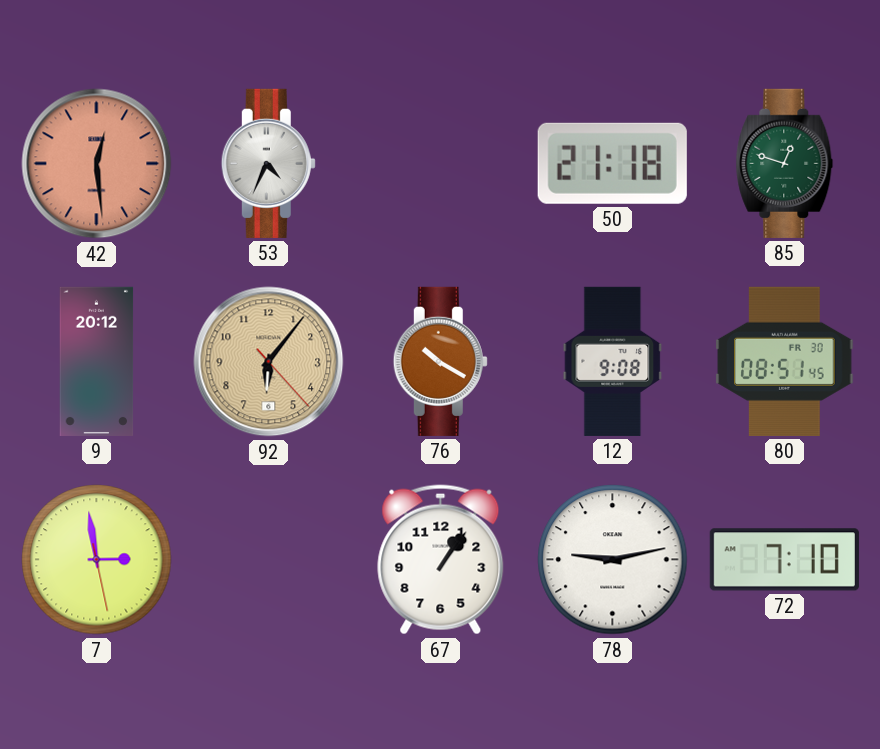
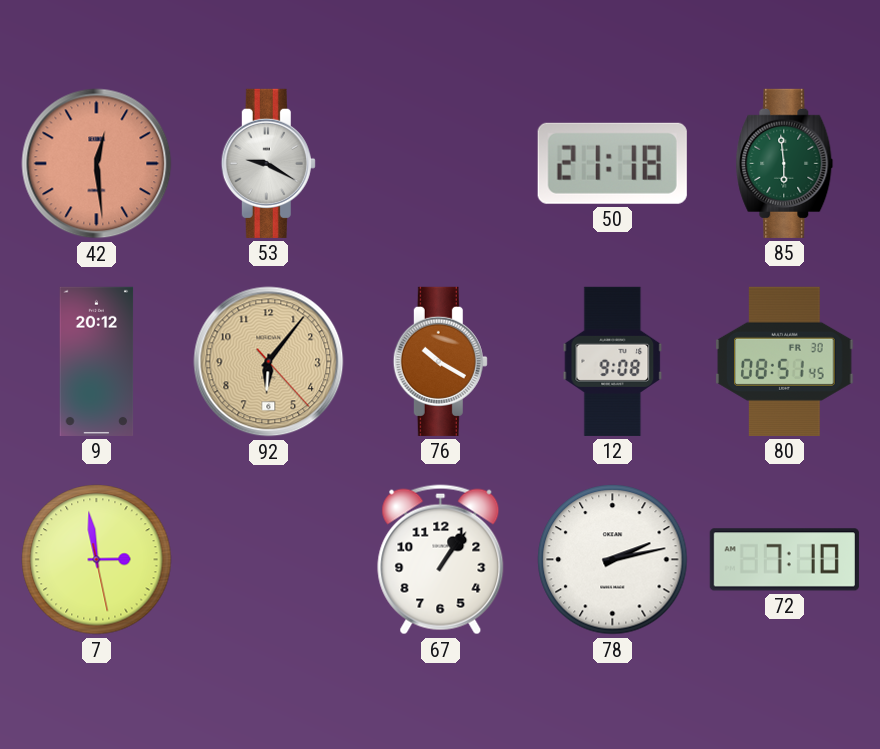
53: 4:34 -> 9:20
85: 12:48 -> 5:59
78: 9:13 -> 2:13
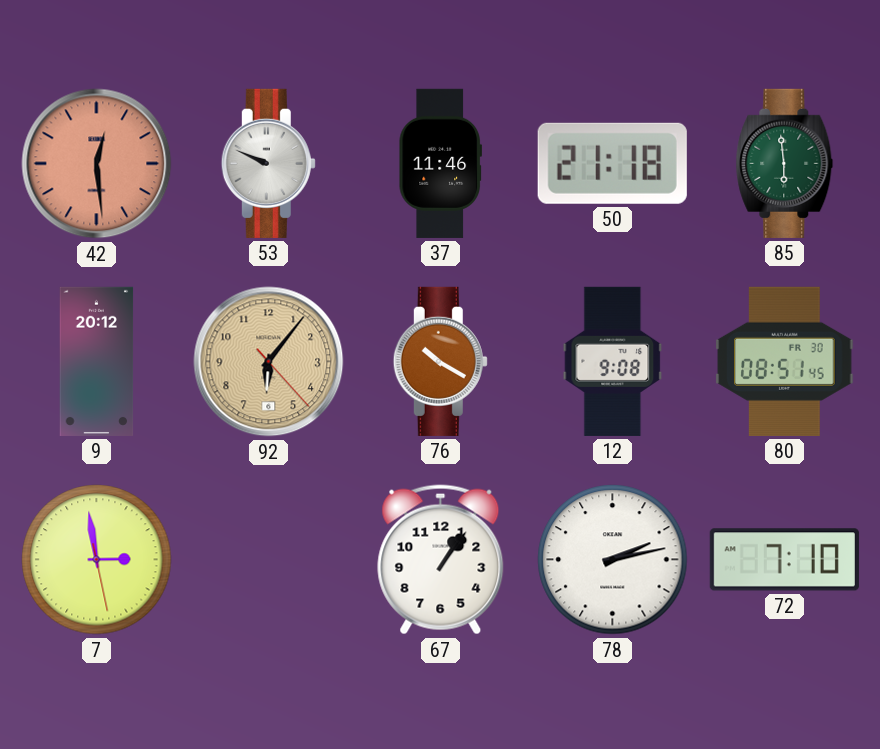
53: 9:20 -> 9:49
37: none -> 11:46
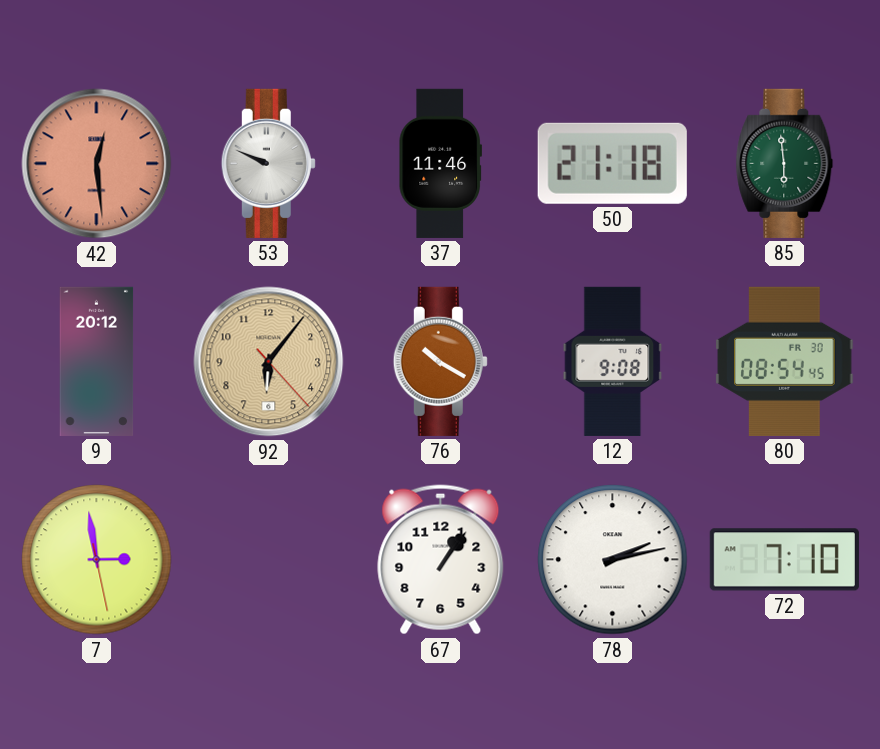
80: 08:51 -> 08:54
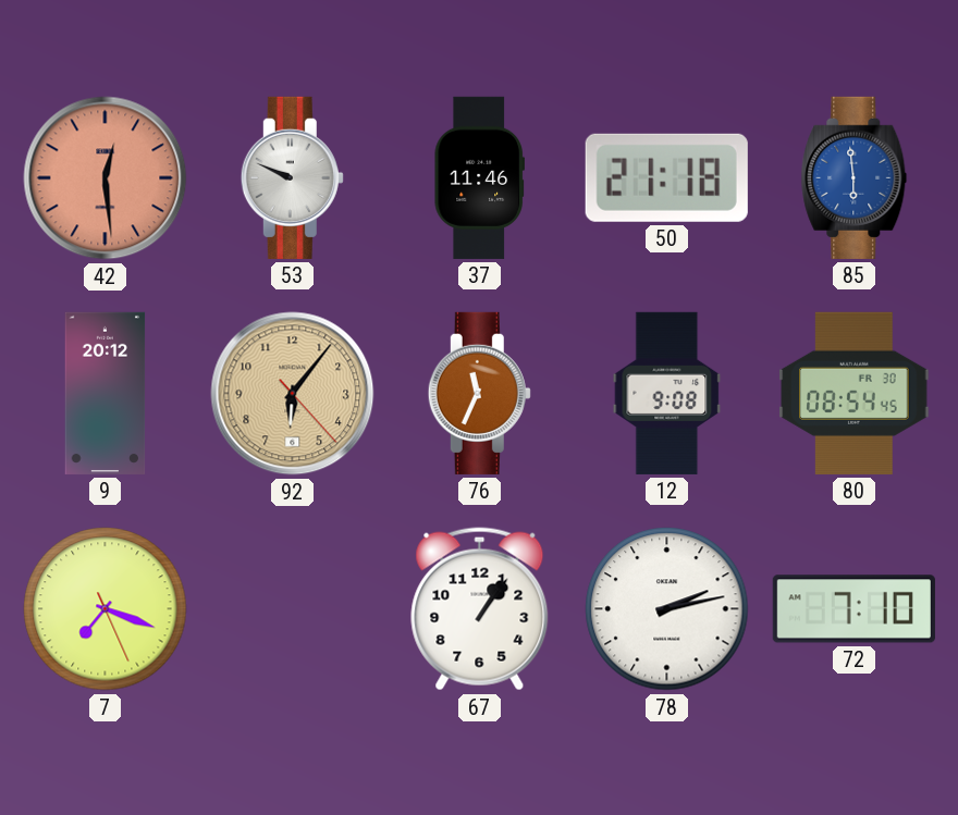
85 dial: green -> blue
76: 10:20 -> 11:34
7: 2:58 -> 7:18
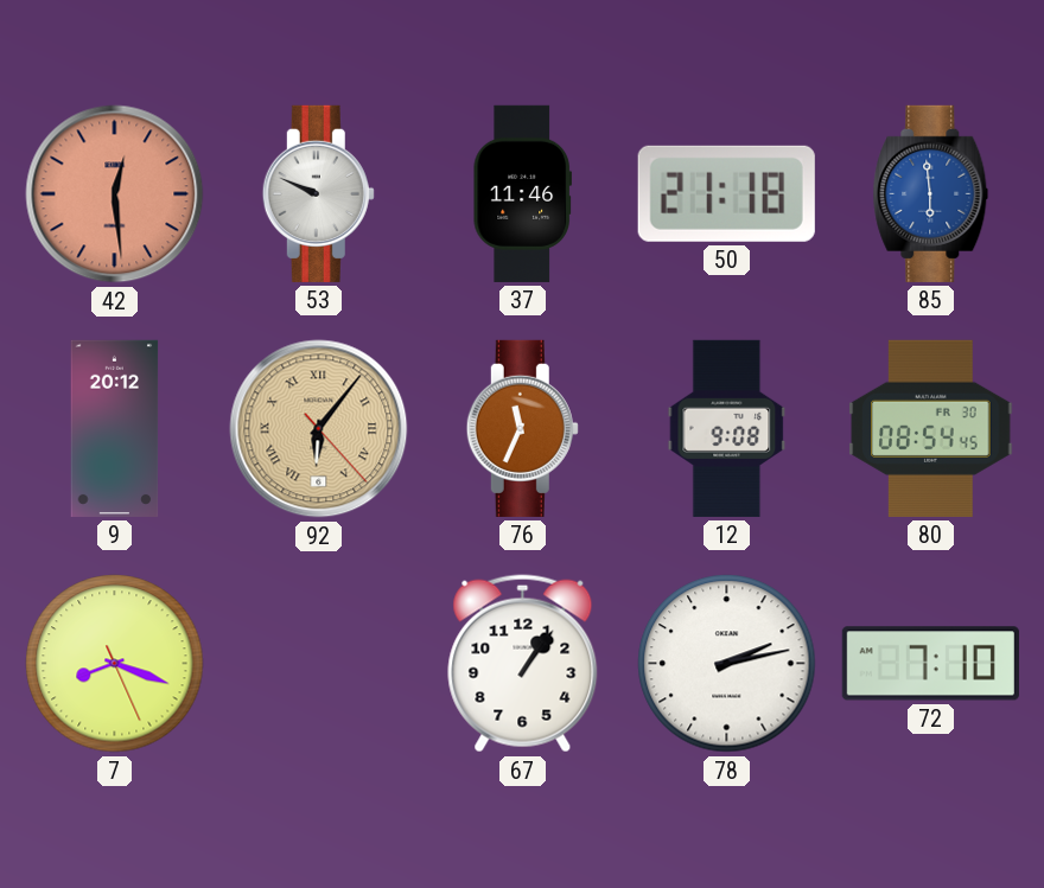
92 numerals: Arabic -> Roman
7: 7:18 -> 8:18
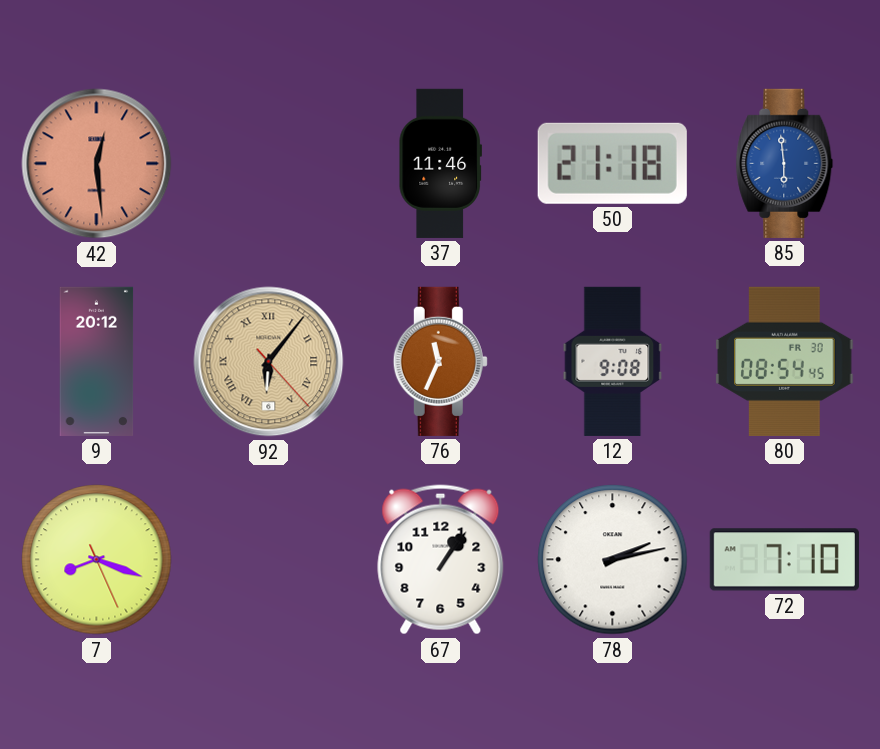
53: 9:49 -> none
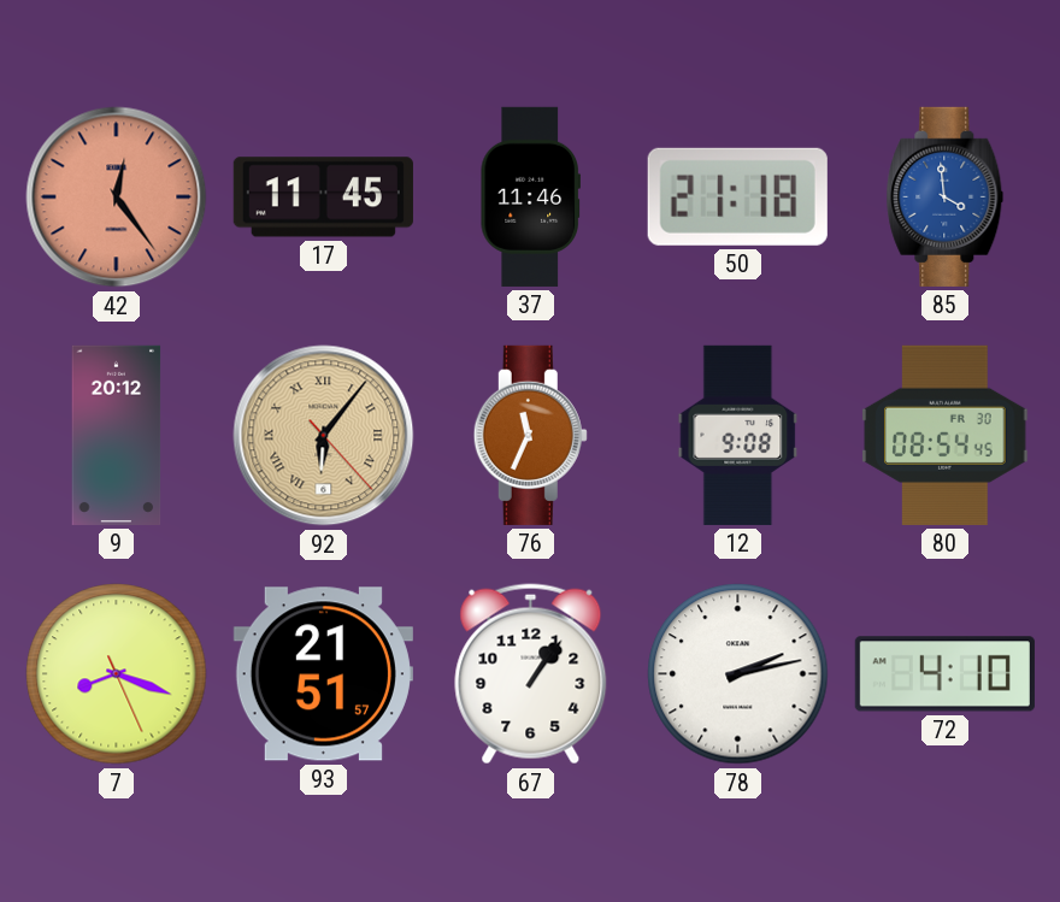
42: 12:29 -> 12:24
17: none -> 11:45
85: 5:59 -> 3:59
93: none -> 21:51
72: 7:10 -> 4:10
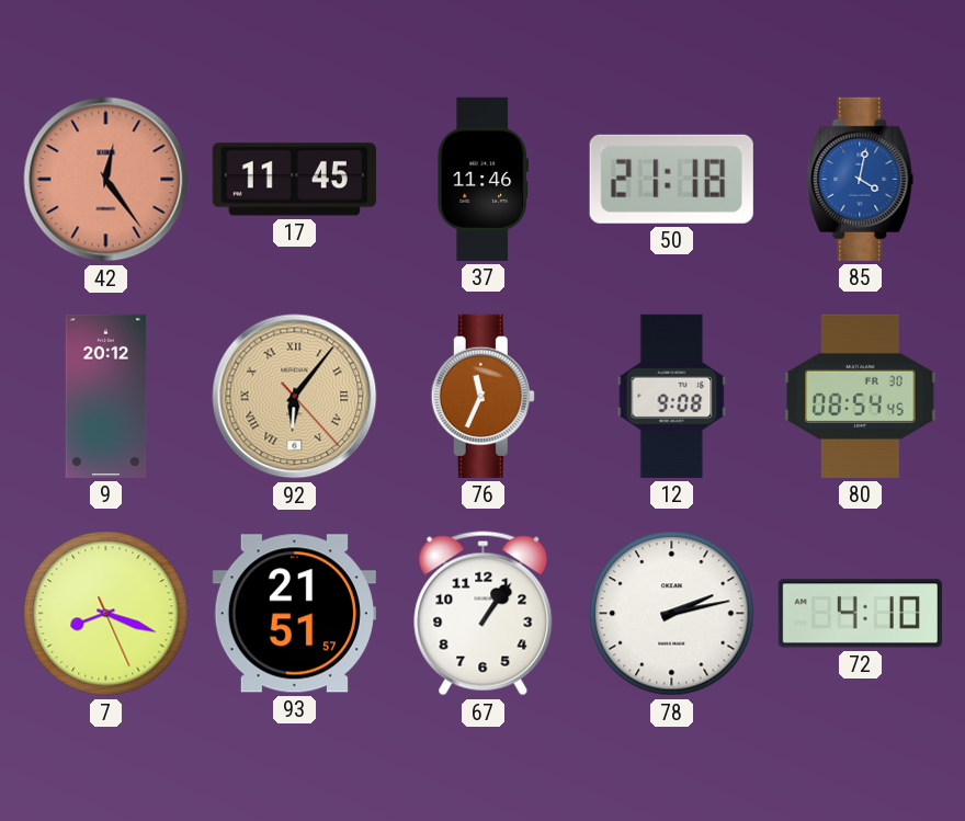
85: 3:59 -> 4:02
